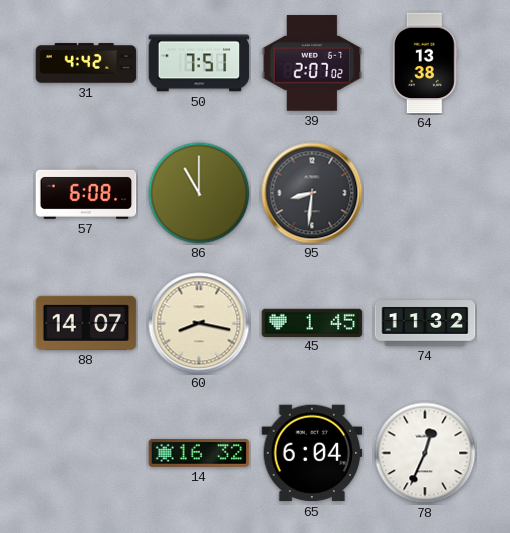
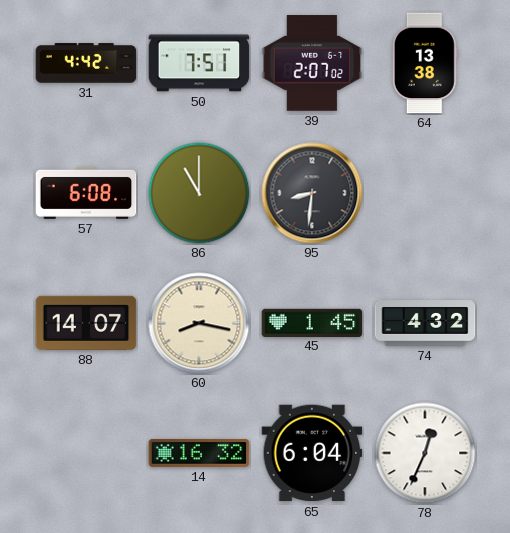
74: 11:32 -> 4:32
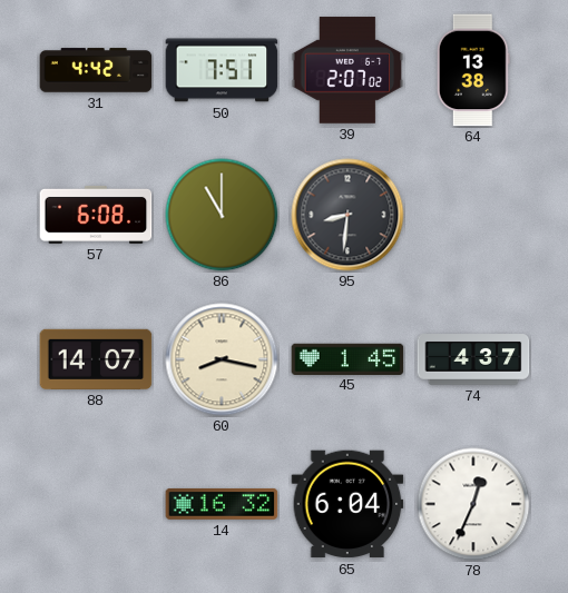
74: 4:32 -> 4:37
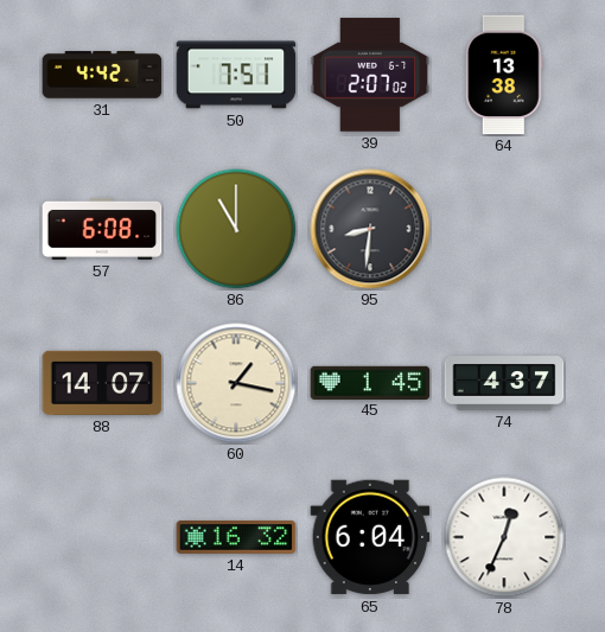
60: 8:17 -> 1:17
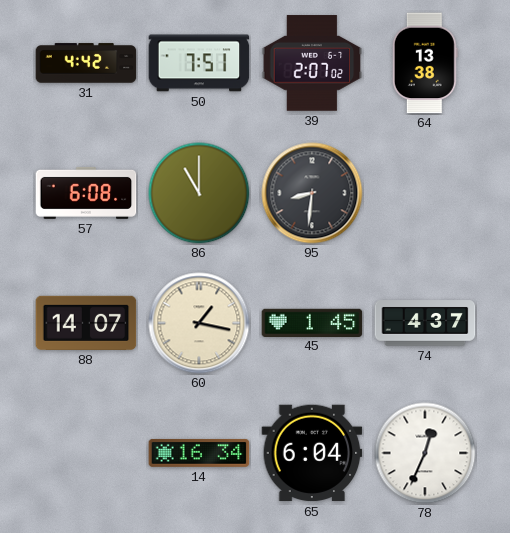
14: 16:32 -> 16:34
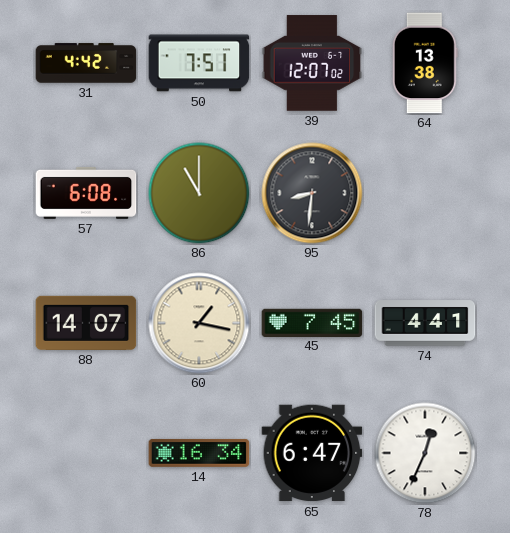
39: 2:07 -> 12:07
45: 1:45 -> 7:45
74: 4:37 -> 4:41
65: 6:04 -> 6:47
